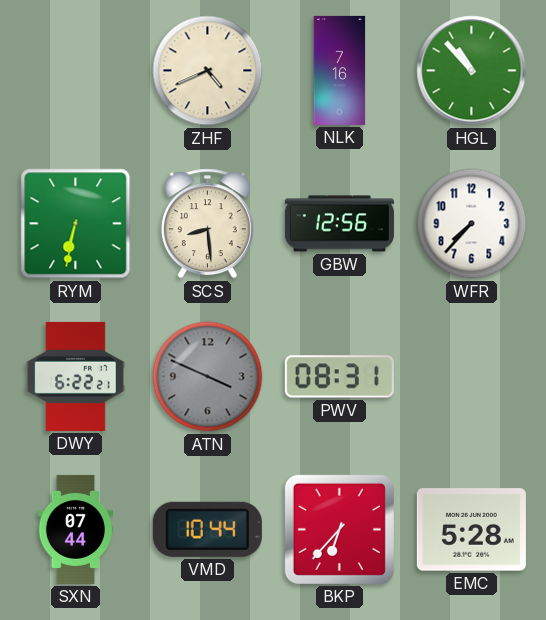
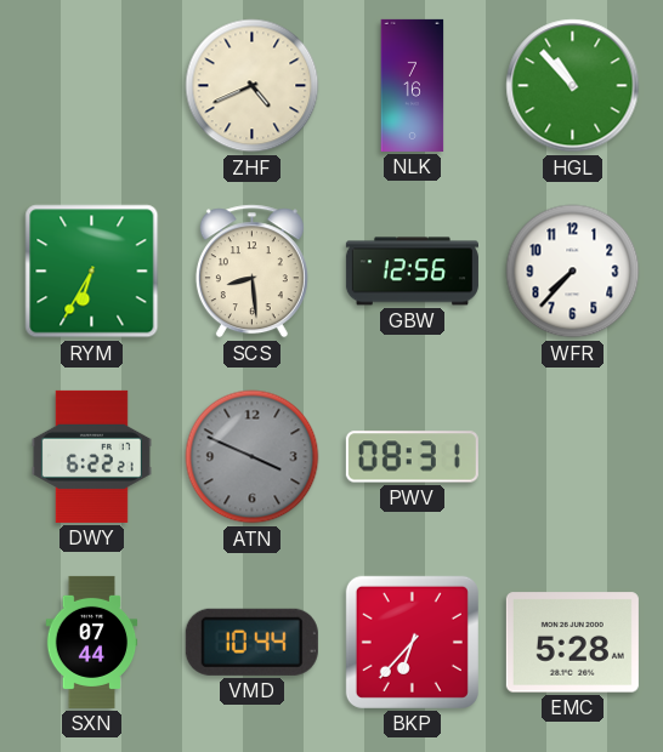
RYM: 6:32 -> 6:35
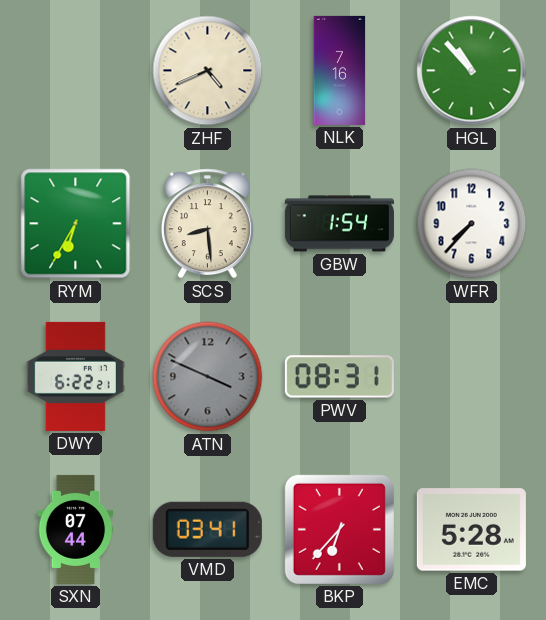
GBW: 12:56 -> 1:54
VMD: 10:44 -> 03:41
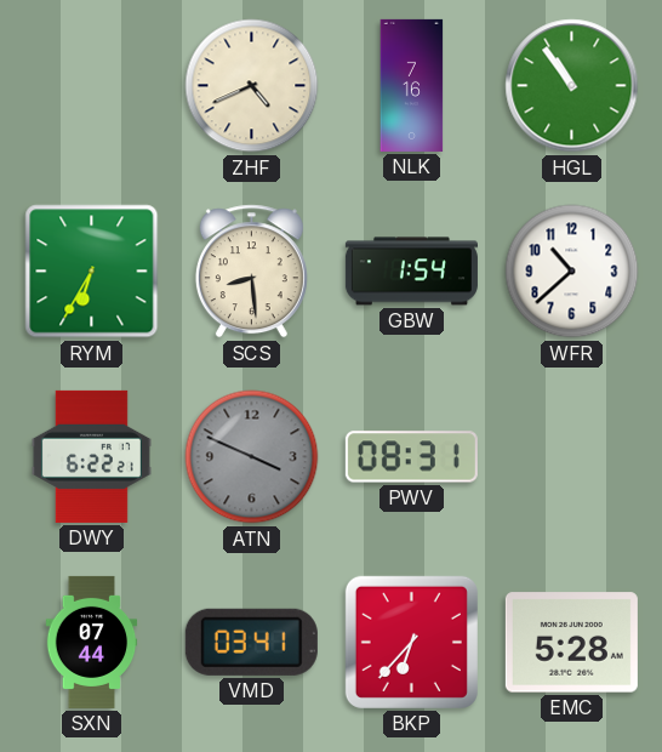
HGL: 10:53 -> 10:54
WFR: 7:37 -> 10:38
